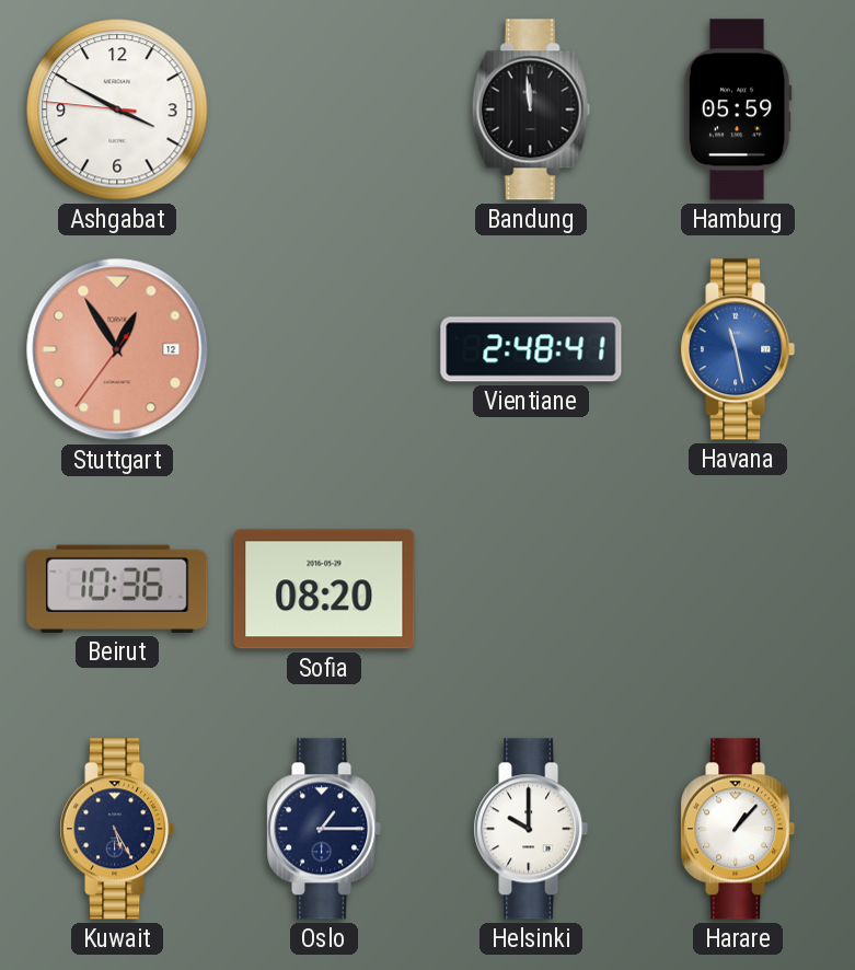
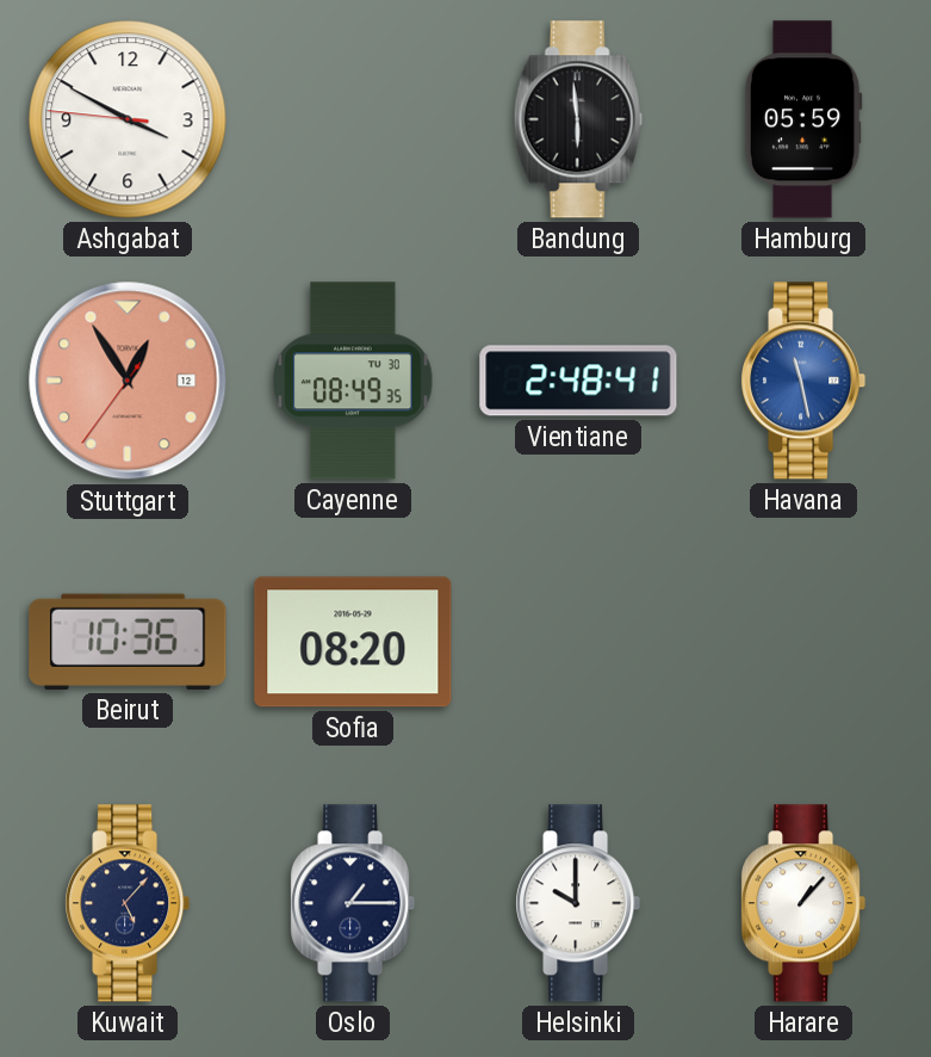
Bandung: 11:59 -> 5:59
Cayenne: none -> 08:49
Kuwait: 5:25 -> 5:07
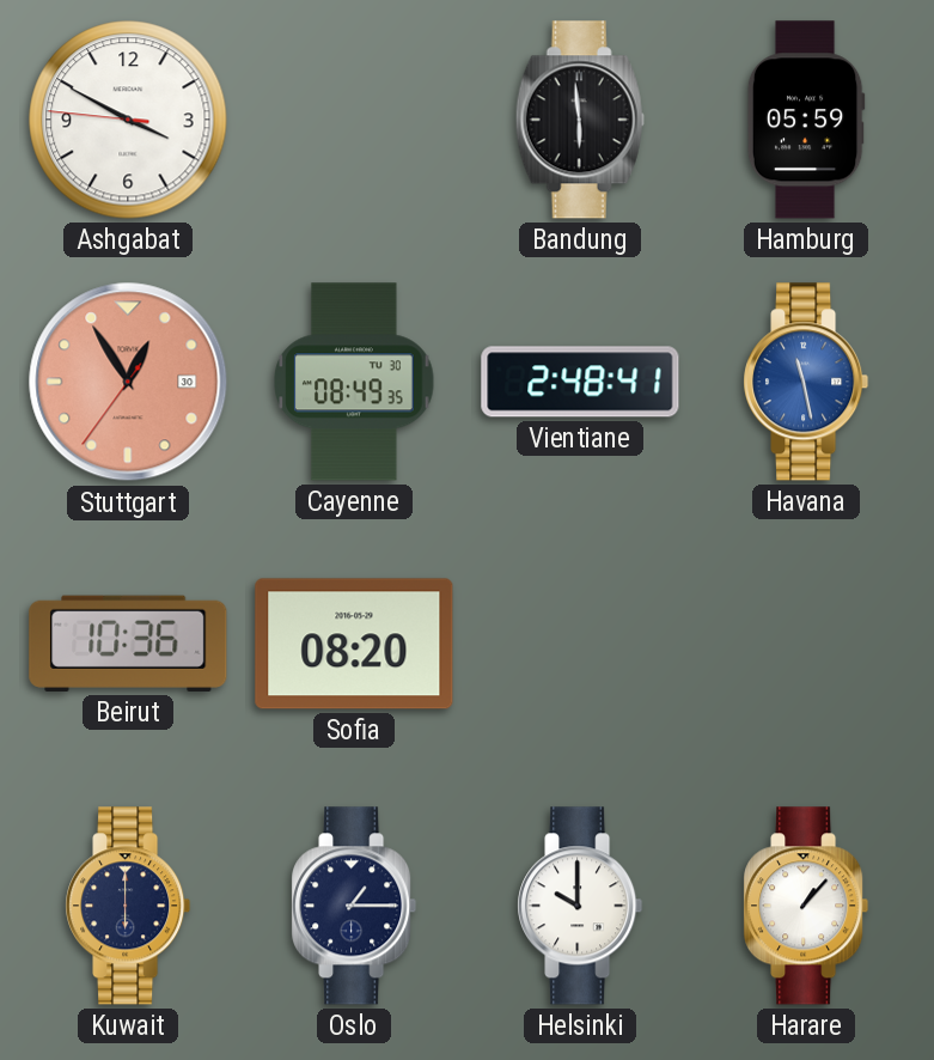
Stuttgart date: 12 -> 30
Kuwait: 5:07 -> 6:00
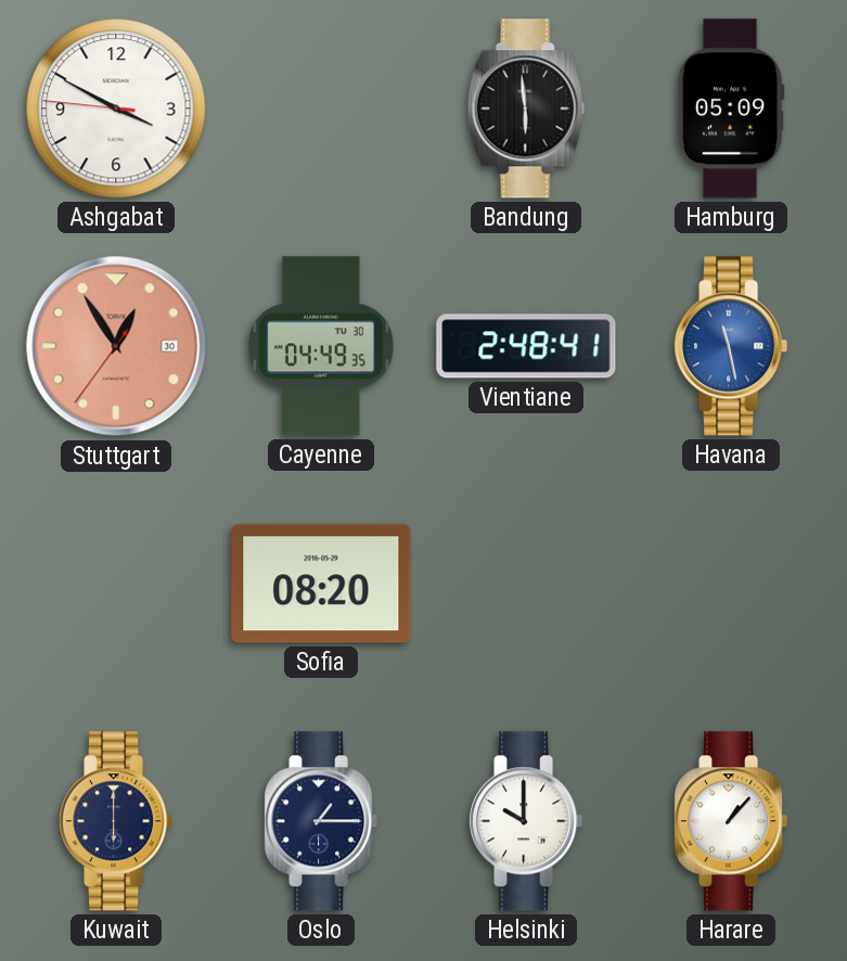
Hamburg: 05:59 -> 05:09
Cayenne: 08:49 -> 04:49
Beirut: 10:36 -> none
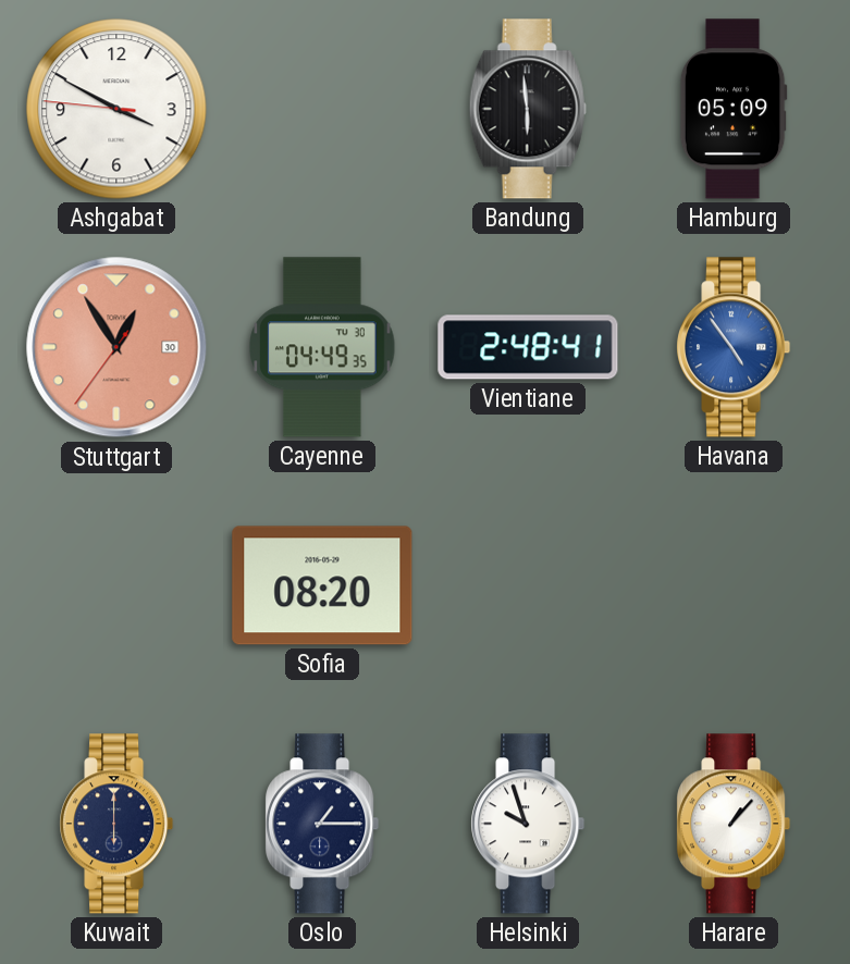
Havana: 11:28 -> 4:54
Helsinki: 10:00 -> 9:57
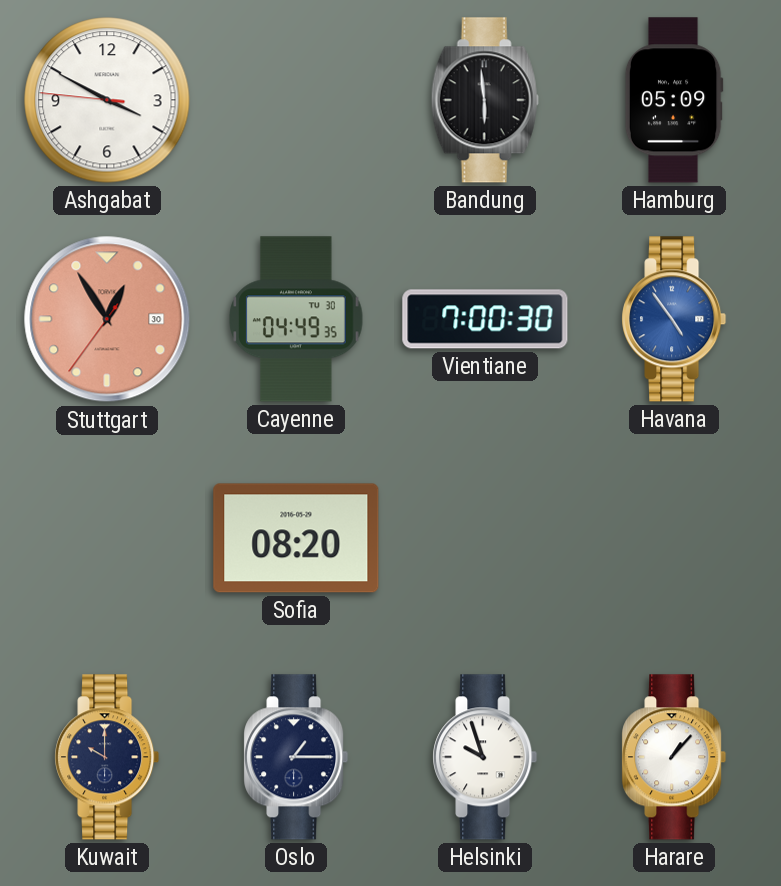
Vientiane: 2:48 -> 7:00
Kuwait: 6:00 -> 10:00
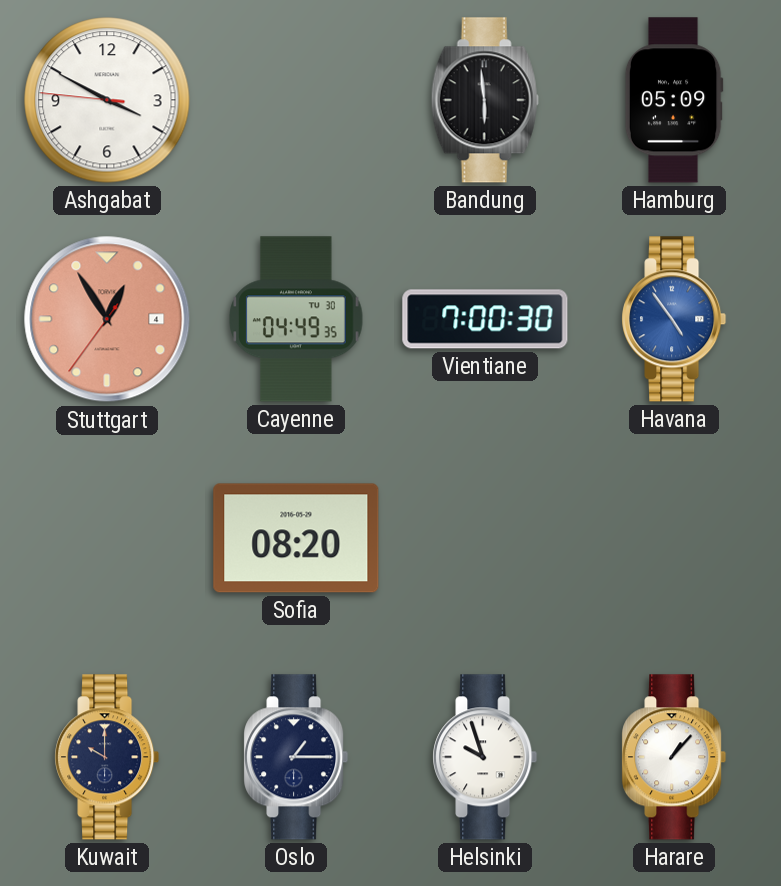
Stuttgart date: 30 -> 4
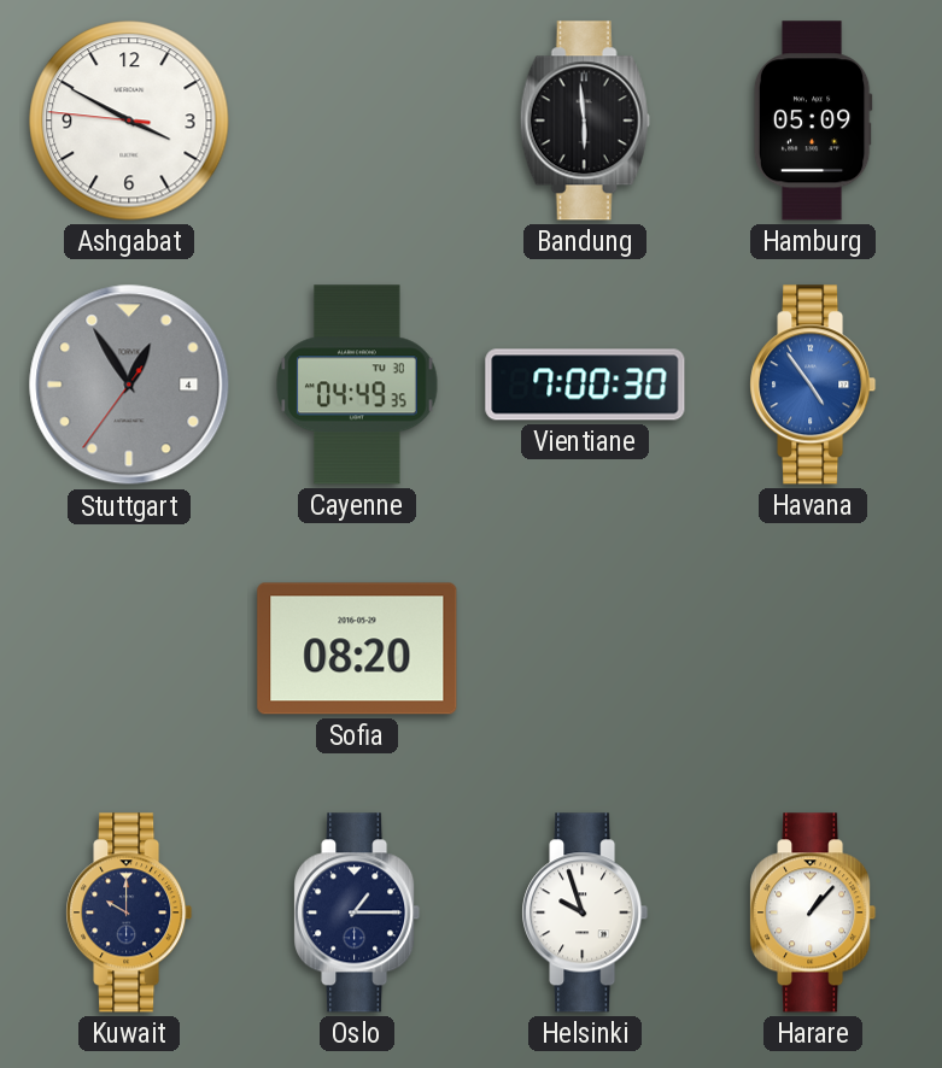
Stuttgart dial: salmon -> grey
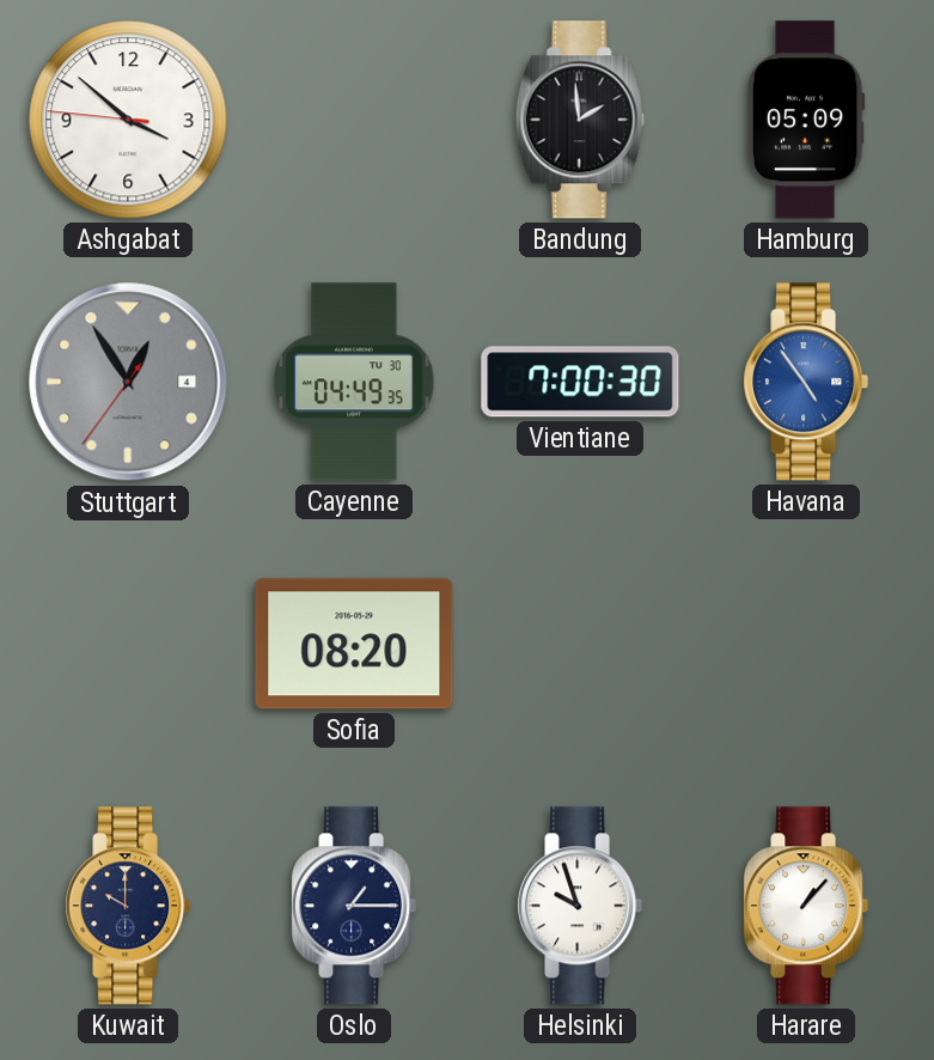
Ashgabat: 3:49 -> 3:51
Bandung: 5:59 -> 1:59
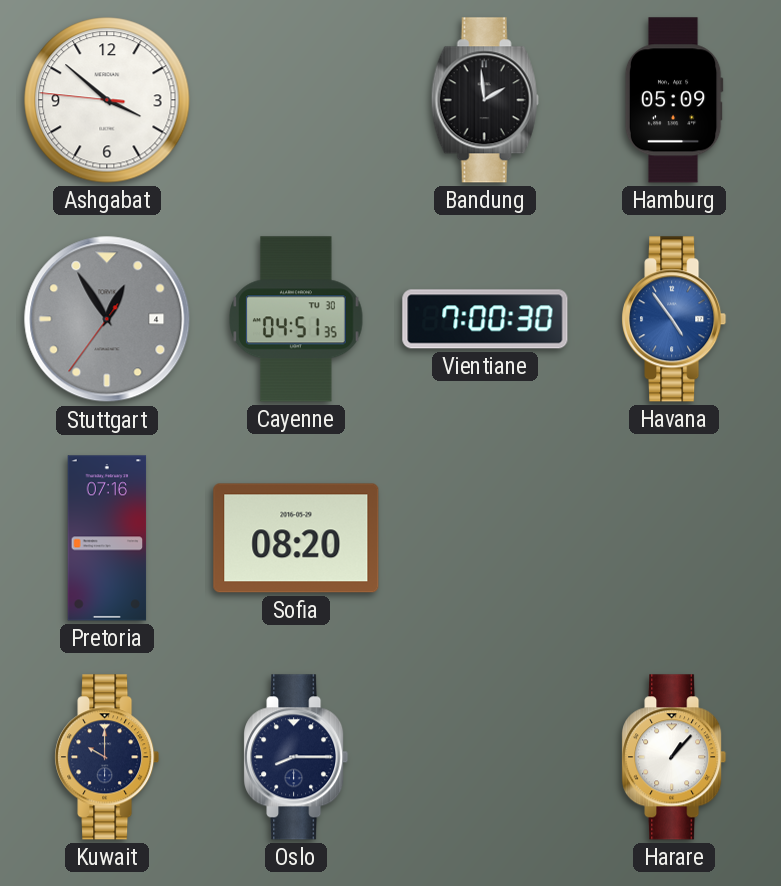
Cayenne: 04:49 -> 04:51
Pretoria: none -> 07:16
Oslo: 1:15 -> 8:15
Helsinki: 9:57 -> none
